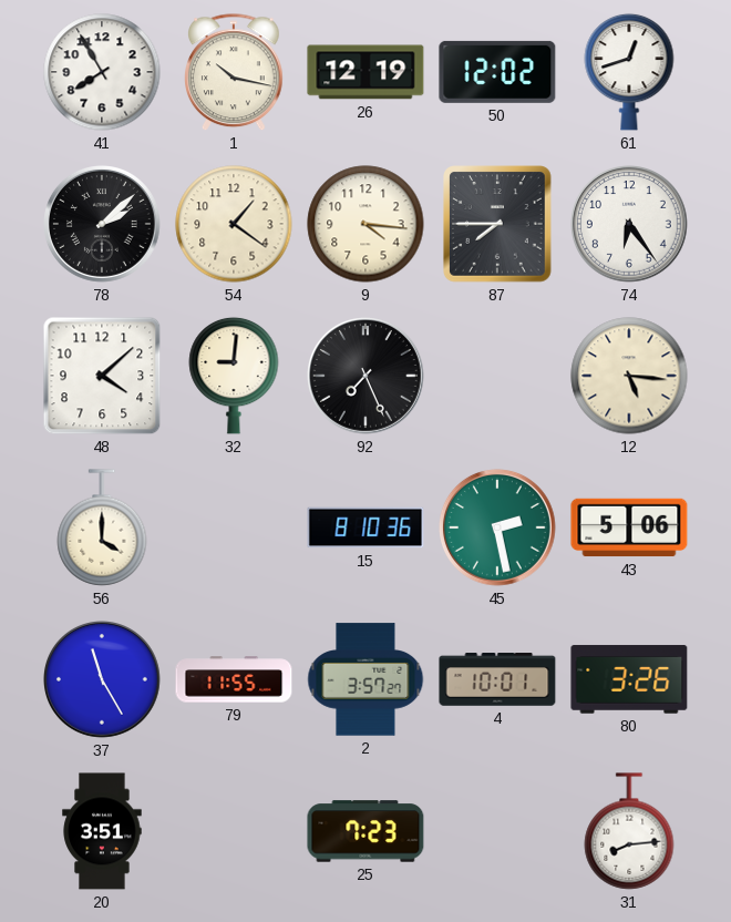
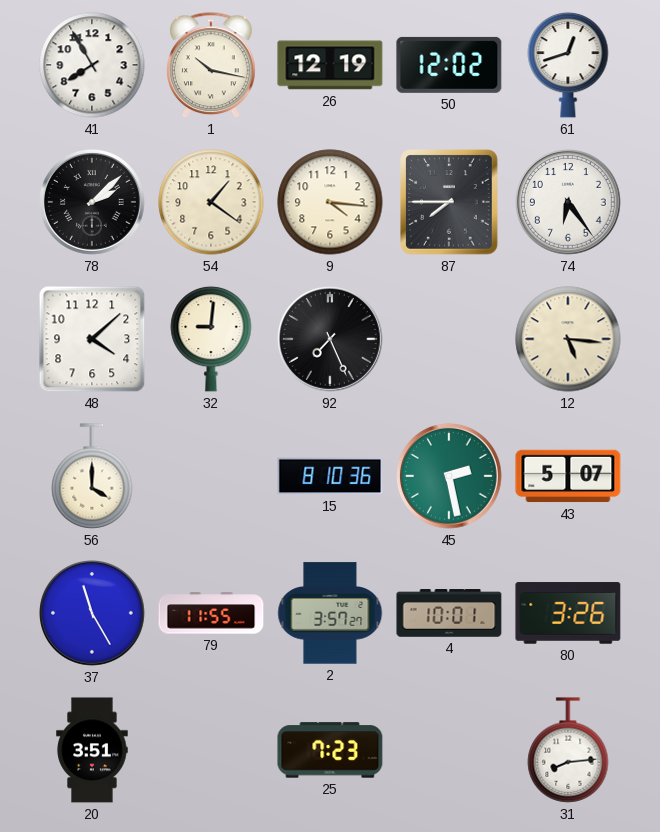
43: 5:06 -> 5:07
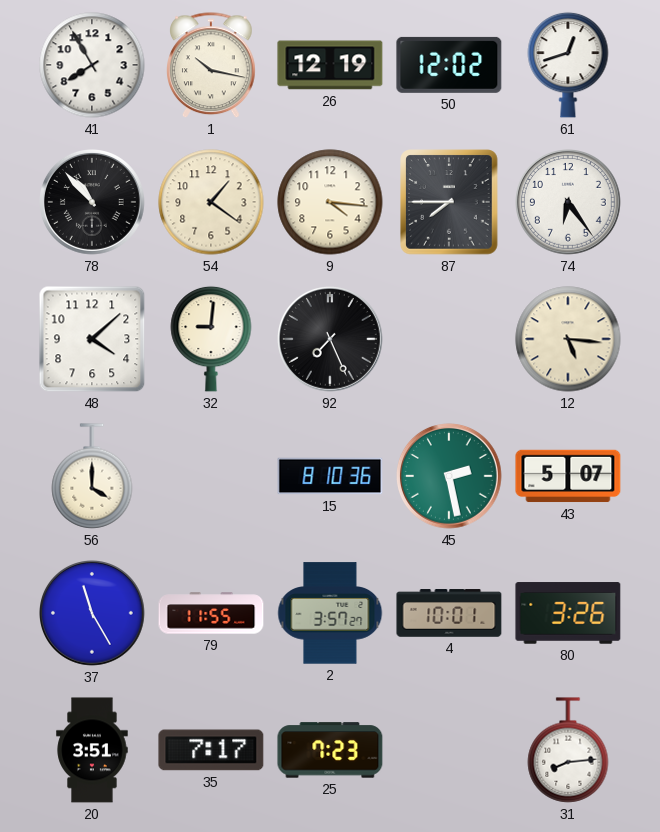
78: 2:08 -> 10:53
35: none -> 7:17
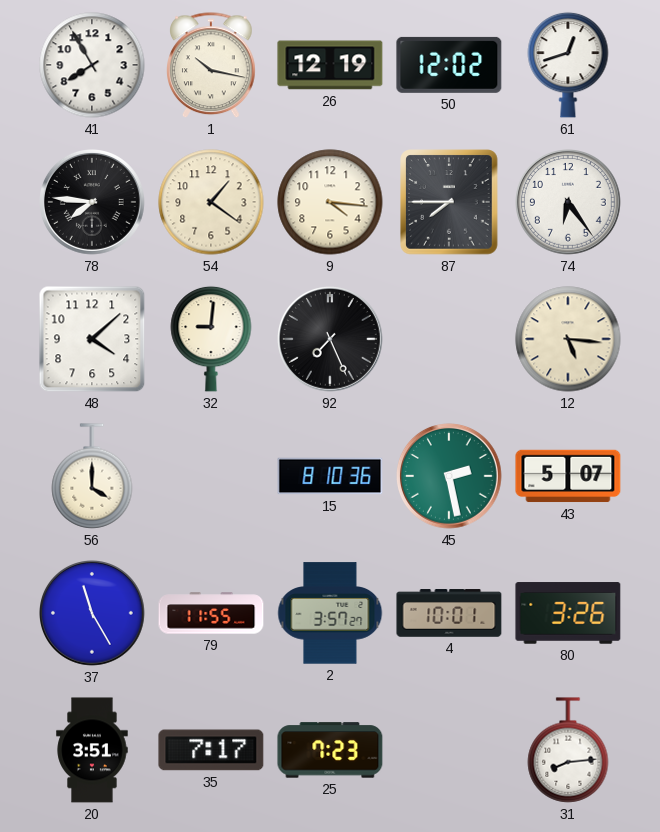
78: 10:53 -> 7:46
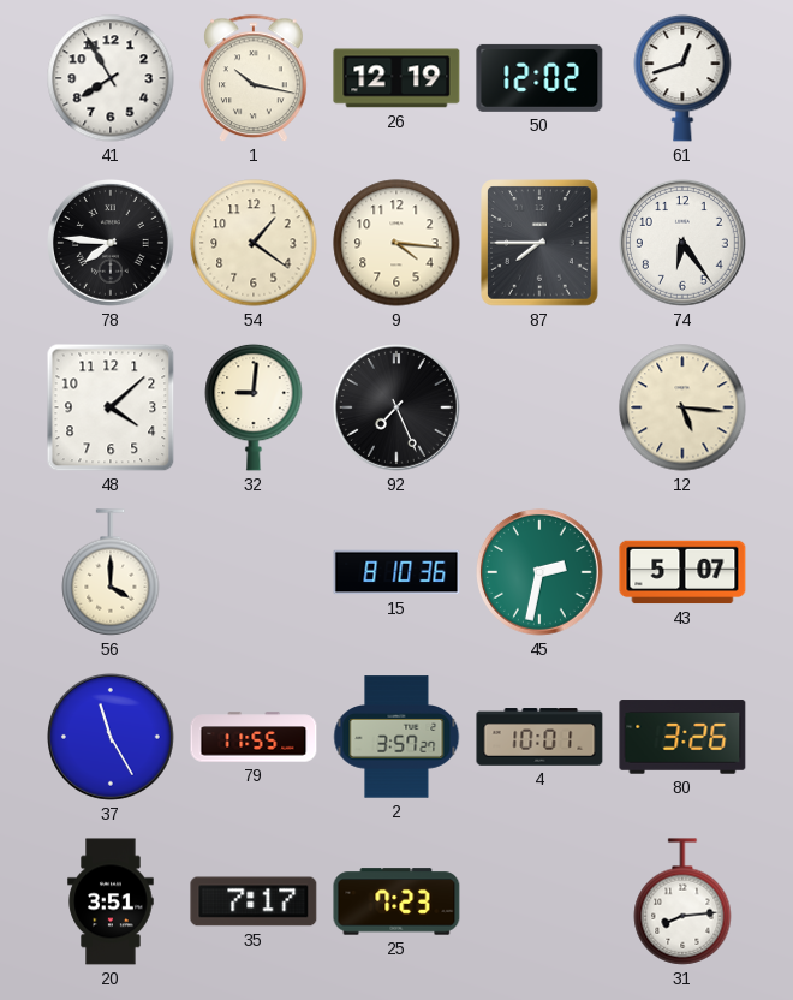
45: 2:28 -> 2:32
